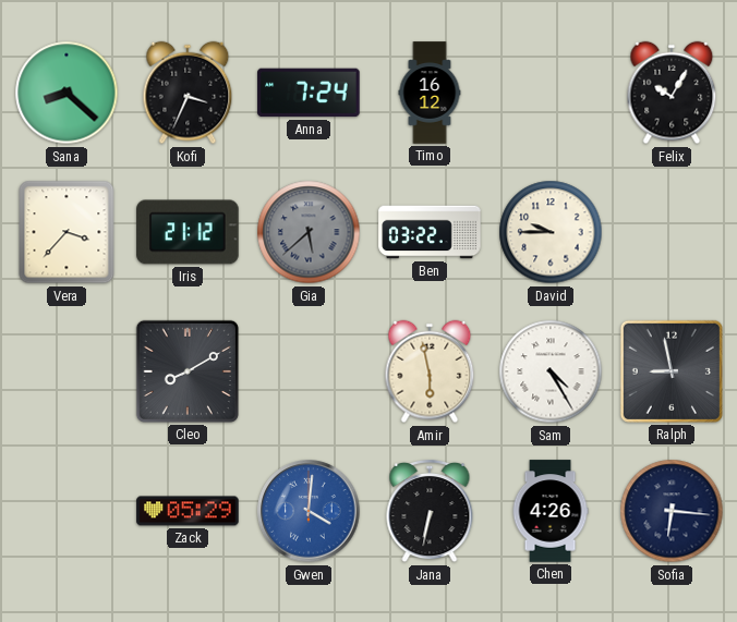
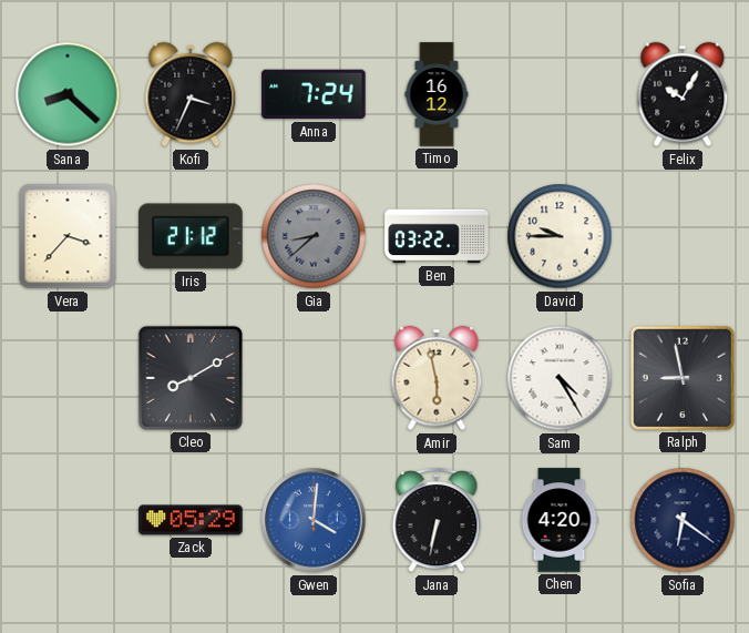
Gia: 5:38 -> 8:38
Chen: 4:26 -> 4:20
Sofia: 6:16 -> 6:21
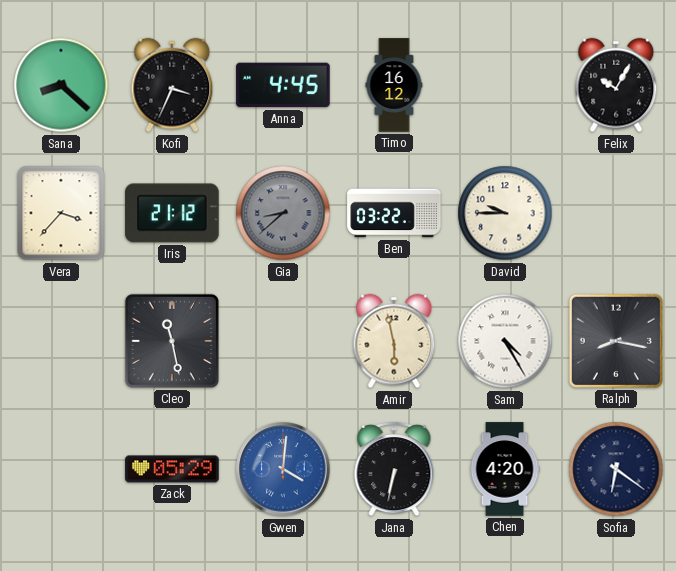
Anna: 7:24 -> 4:45
Cleo: 8:10 -> 11:28
Ralph: 8:58 -> 8:17
